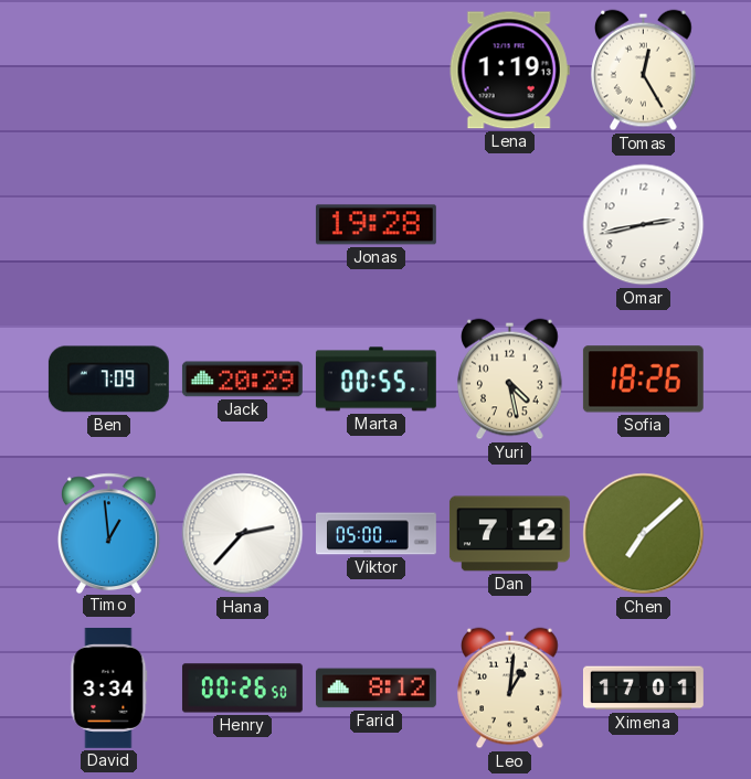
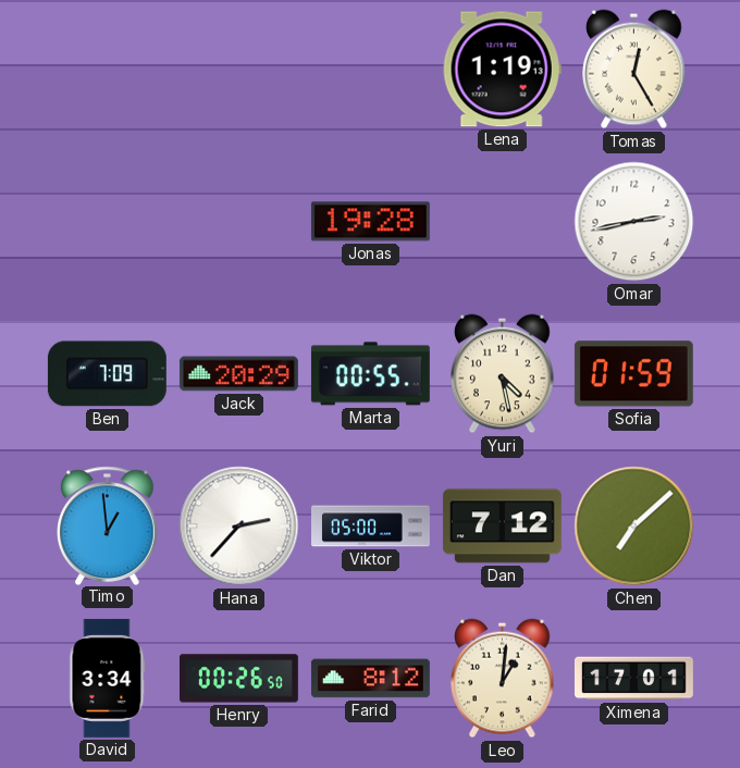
Sofia: 18:26 -> 01:59
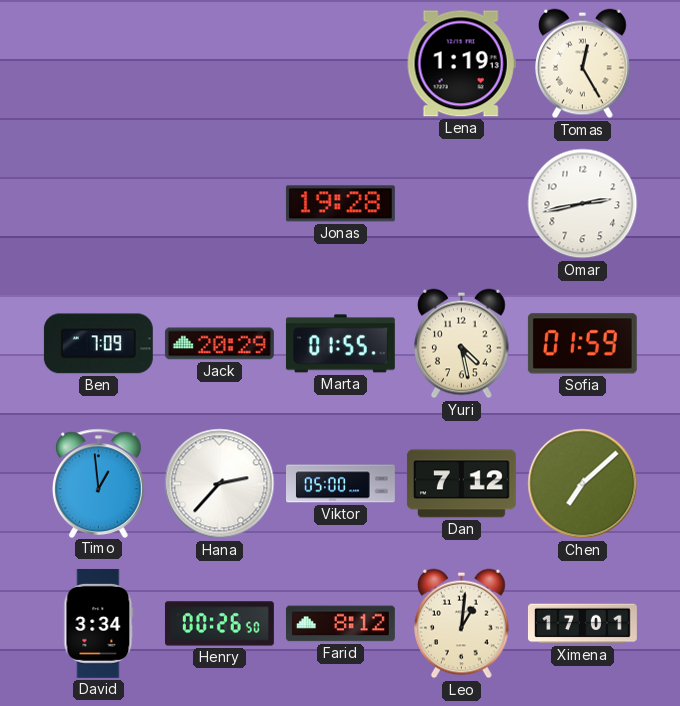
Marta: 00:55 -> 01:55
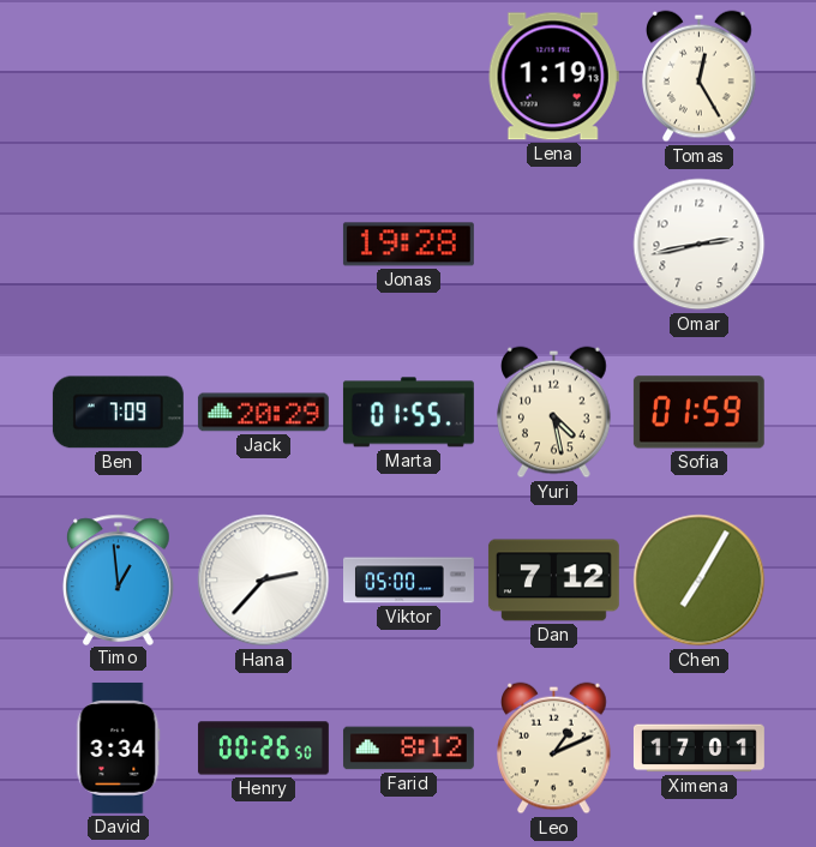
Chen: 7:08 -> 7:05
Leo: 1:01 -> 1:11
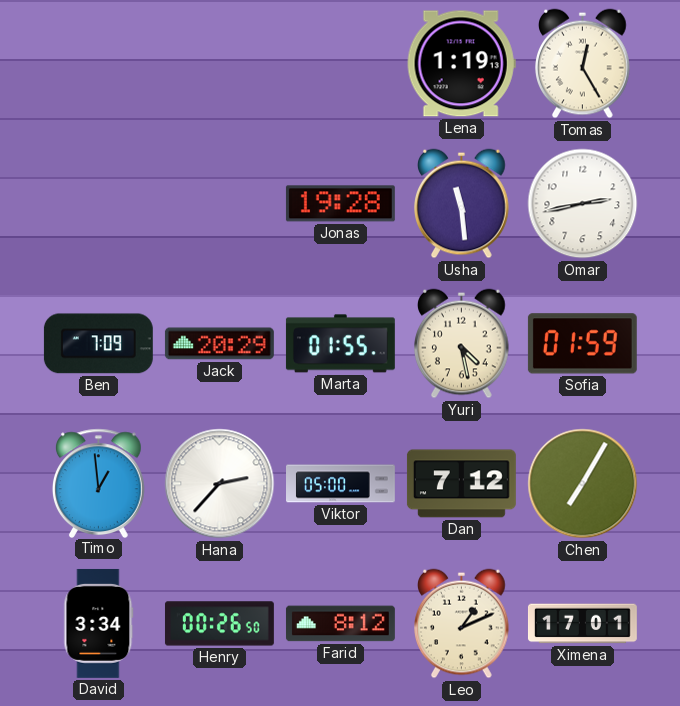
Usha: none -> 11:29
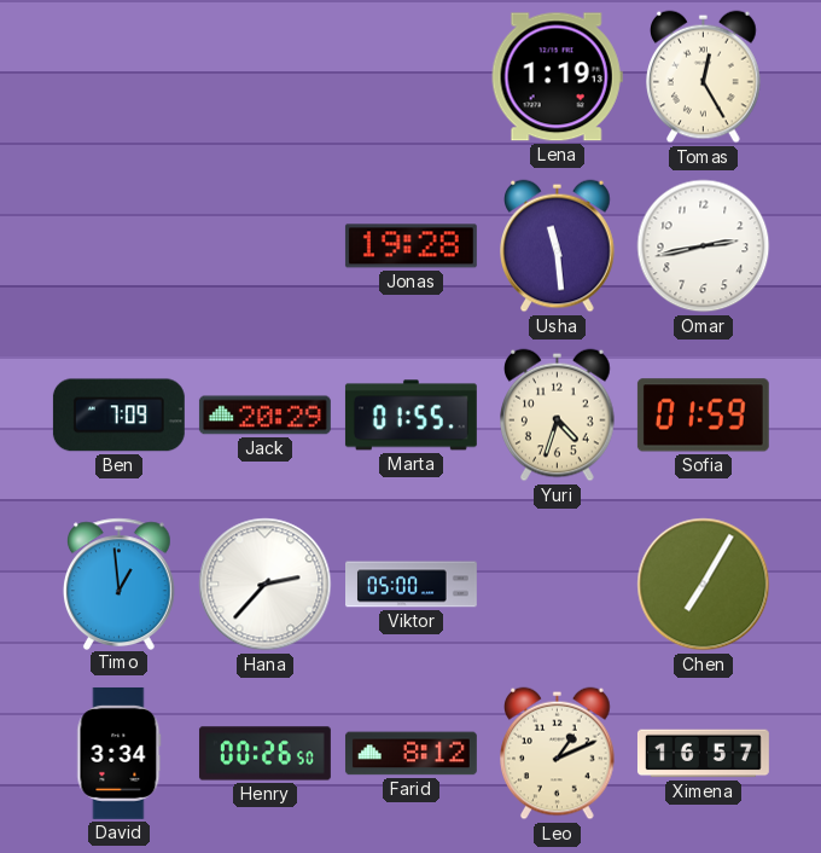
Yuri: 4:28 -> 4:33
Dan: 7:12 -> none
Ximena: 17:01 -> 16:57
